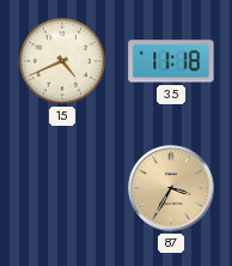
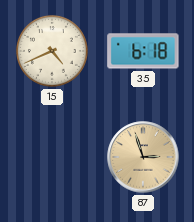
35: 11:18 -> 6:18
87: 3:35 -> 2:57
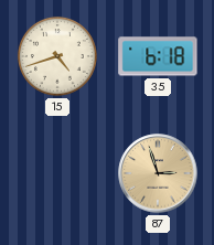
15: 4:41 -> 4:42
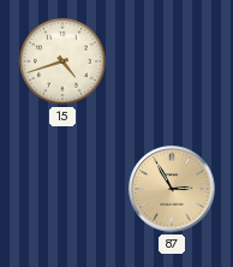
35: 6:18 -> none
87: 2:57 -> 2:55
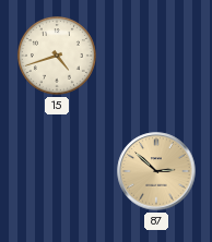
87: 2:55 -> 2:52
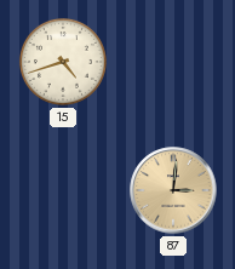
87: 2:52 -> 3:01
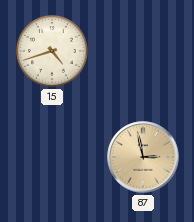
87: 3:01 -> 2:58
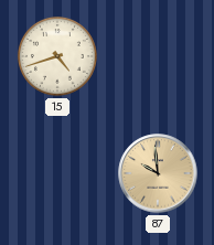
87: 2:58 -> 9:59
